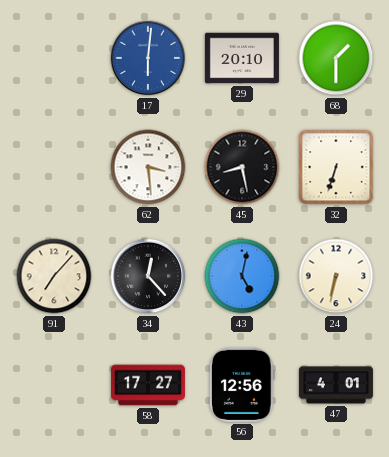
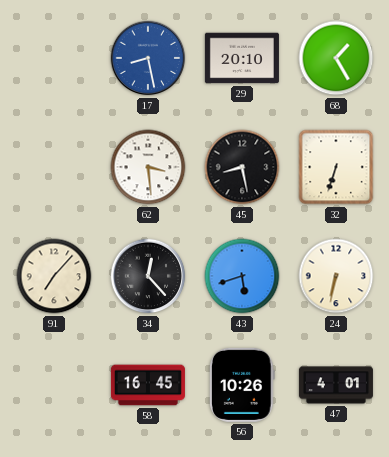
17: 6:01 -> 8:28
68: 1:30 -> 1:25
43: 5:02 -> 5:42
58: 17:27 -> 16:45
56: 12:56 -> 10:26
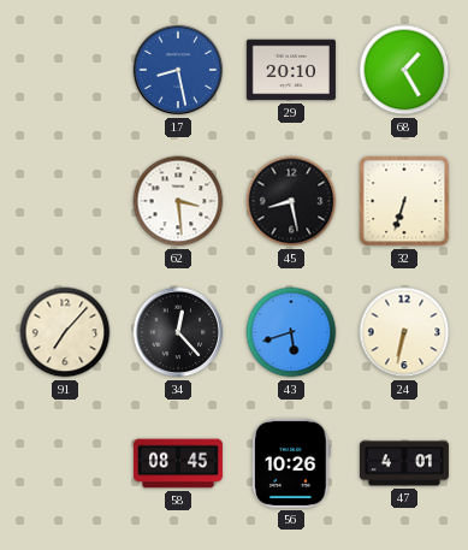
58: 16:45 -> 08:45
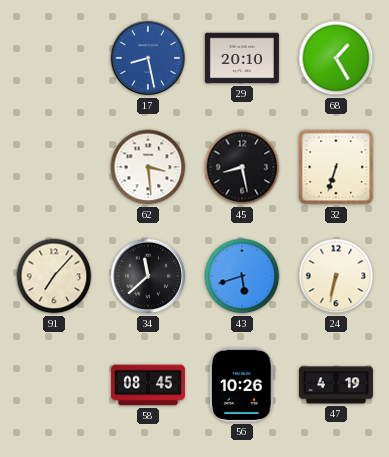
34: 12:23 -> 11:38
47: 4:01 -> 4:19
